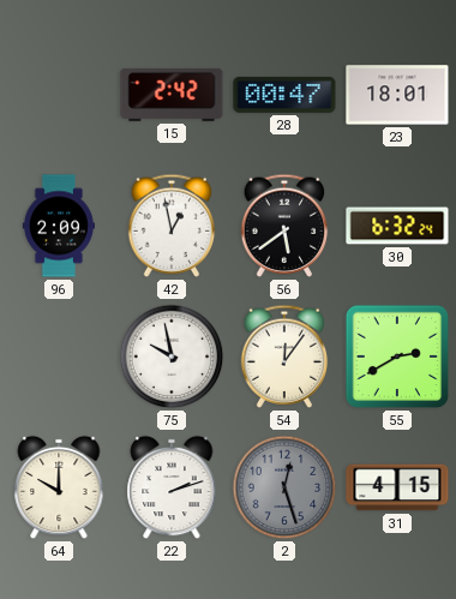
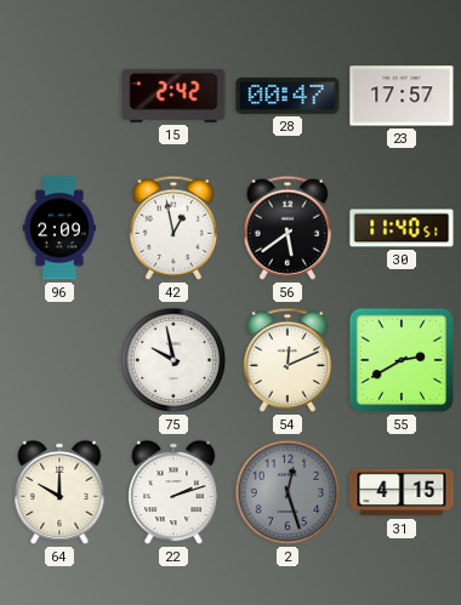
23: 18:01 -> 17:57
30: 6:32 -> 11:40
54: 12:06 -> 12:11
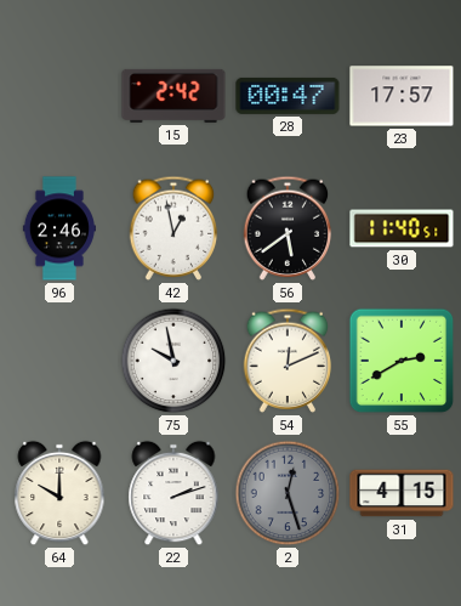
96: 2:09 -> 2:46
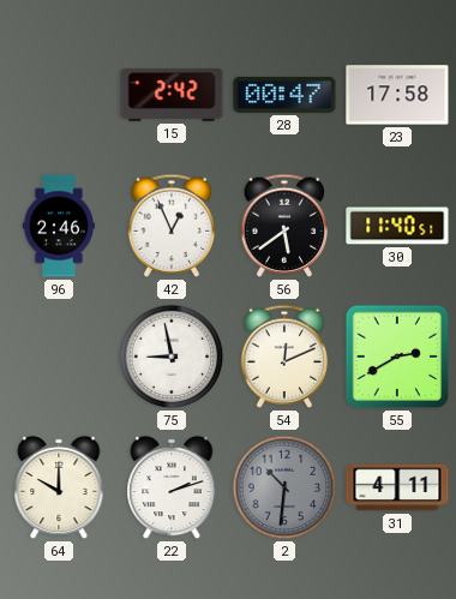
23: 17:57 -> 17:58
42: 12:58 -> 12:56
75: 9:58 -> 8:58
2: 12:27 -> 10:31
31: 4:15 -> 4:11
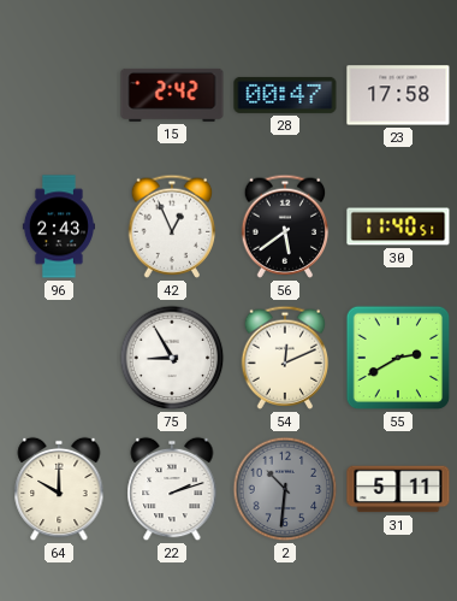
96: 2:46 -> 2:43
75: 8:58 -> 8:55
31: 4:11 -> 5:11
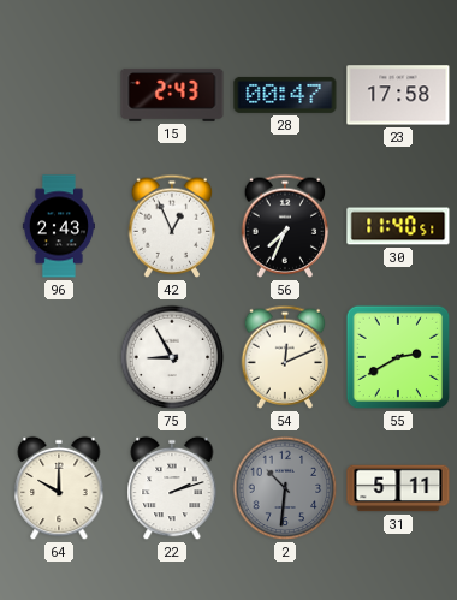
15: 2:42 -> 2:43
56: 5:39 -> 7:34
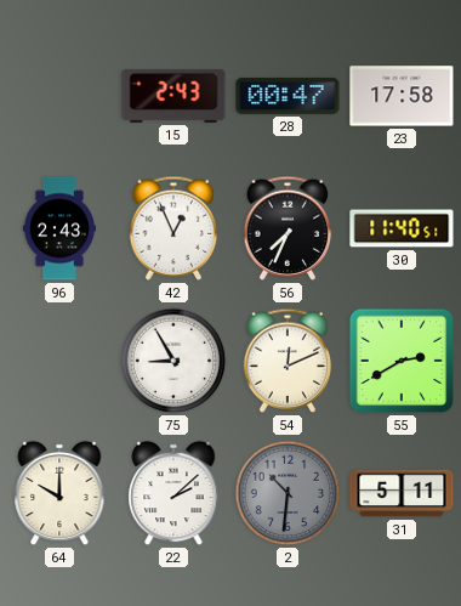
22: 2:12 -> 2:08
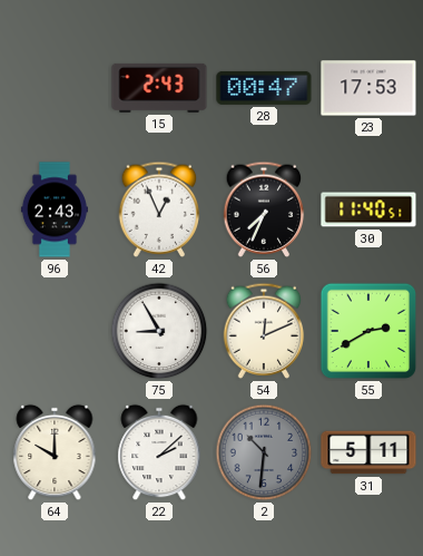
23: 17:58 -> 17:53
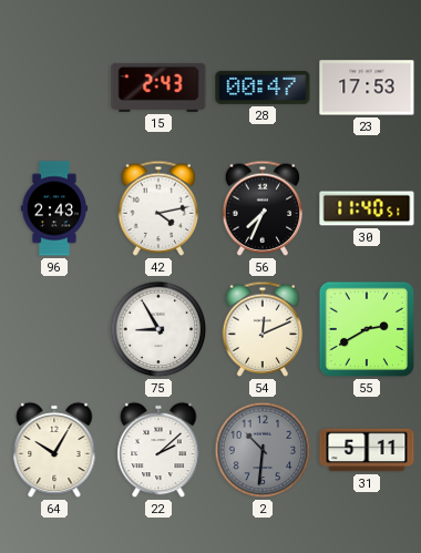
42: 12:56 -> 4:13
64: 10:00 -> 10:05
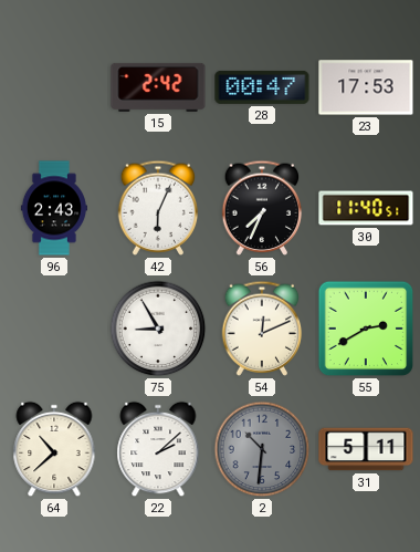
15: 2:43 -> 2:42
42: 4:13 -> 6:04
64: 10:05 -> 10:38
